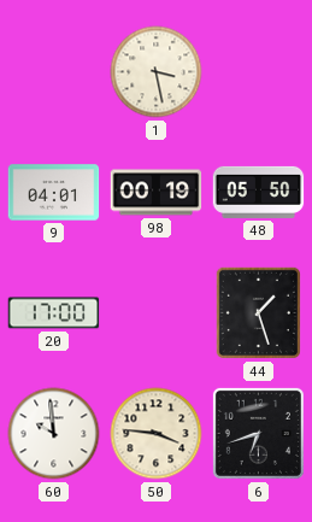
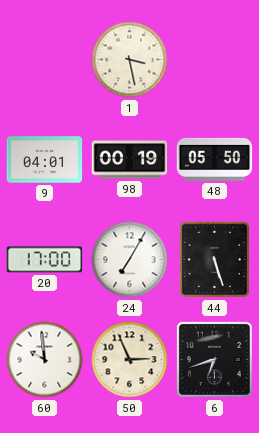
24: none -> 7:05
44: 1:27 -> 5:27
50: 3:46 -> 2:56
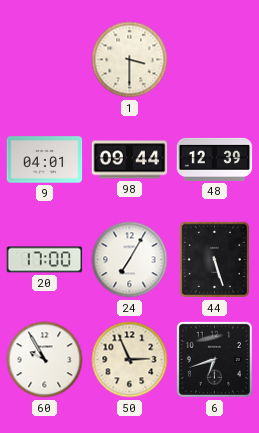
1: 3:28 -> 3:30
98: 00:19 -> 09:44
48: 05:50 -> 12:39
60: 9:59 -> 9:55
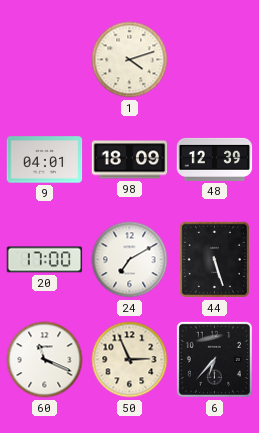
1: 3:30 -> 4:12
98: 09:44 -> 18:09
24: 7:05 -> 7:10
60: 9:55 -> 11:19
6: 6:42 -> 6:37
